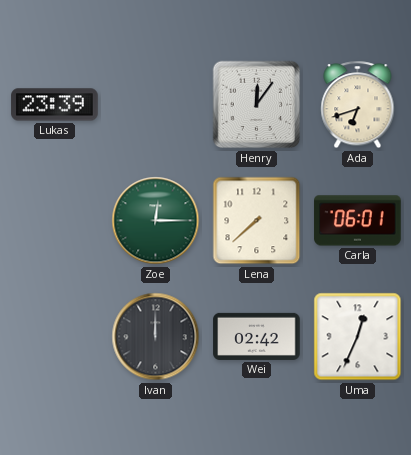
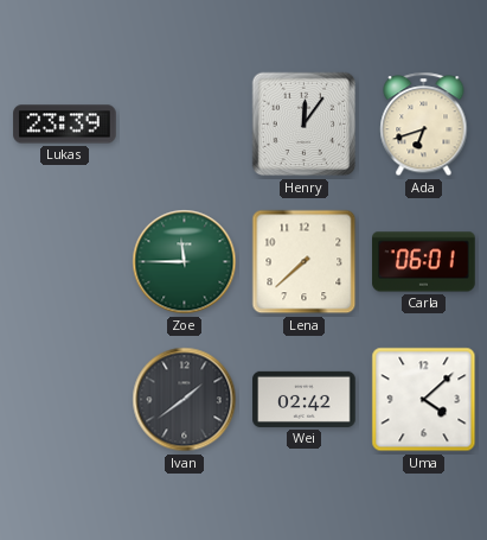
Zoe: 12:15 -> 11:45
Ivan: 12:00 -> 1:39
Uma: 12:34 -> 4:08
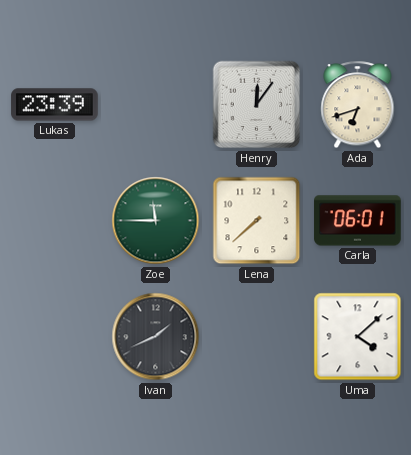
Ivan: 1:39 -> 1:41
Wei: 02:42 -> none
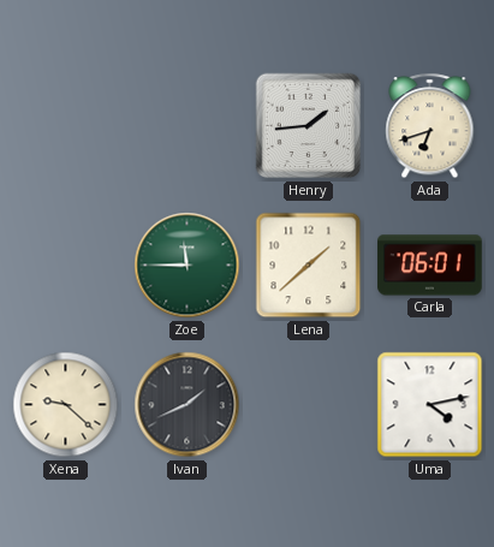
Lukas: 23:39 -> none
Henry: 12:06 -> 1:44
Lena: 7:38 -> 1:38
Xena: none -> 9:22
Uma: 4:08 -> 4:13
